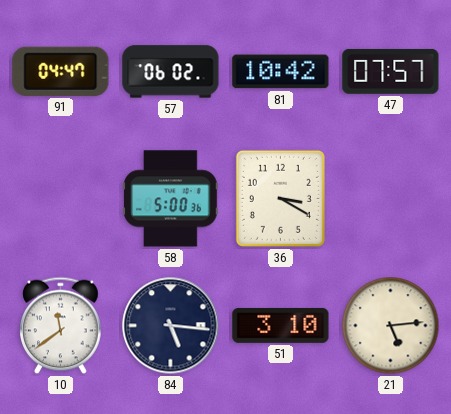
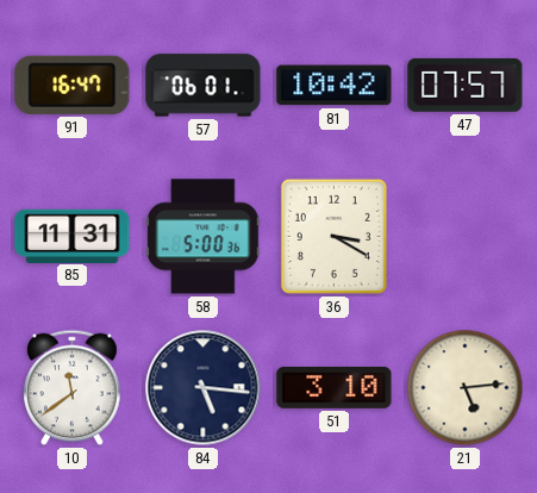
91: 04:47 -> 16:47
57: 06:02 -> 06:01
85: none -> 11:31
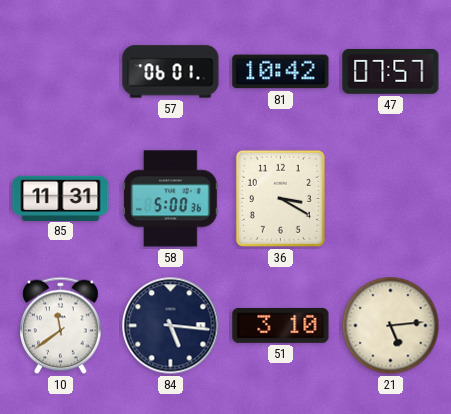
91: 16:47 -> none
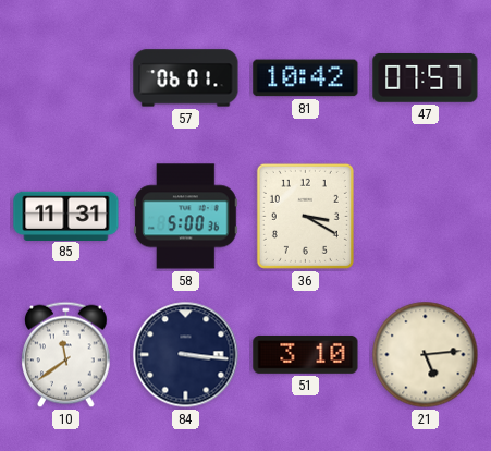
84: 5:16 -> 3:16
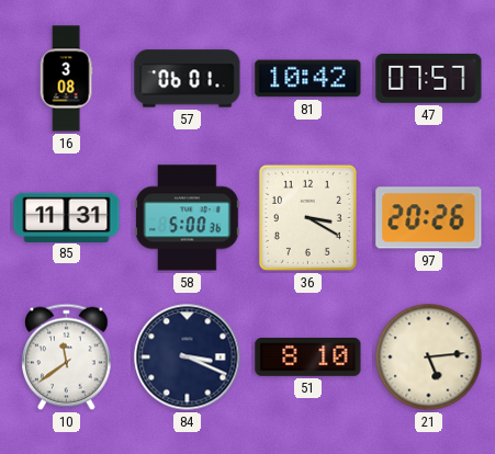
16: none -> 3:08
97: none -> 20:26
84: 3:16 -> 3:19
51: 3:10 -> 8:10
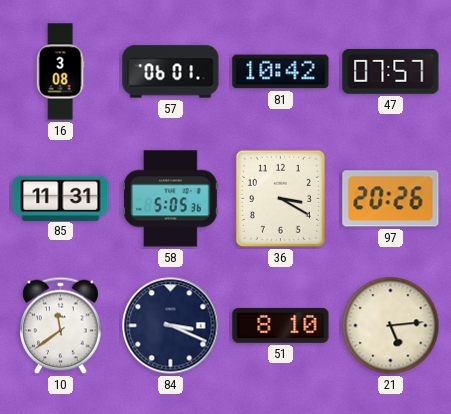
58: 5:00 -> 5:05
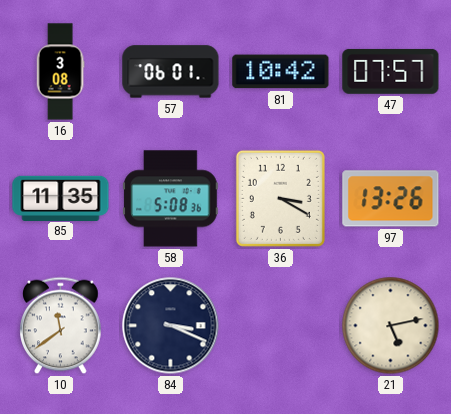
85: 11:31 -> 11:35
58: 5:05 -> 5:08
97: 20:26 -> 13:26
51: 8:10 -> none
21: 5:14 -> 5:13
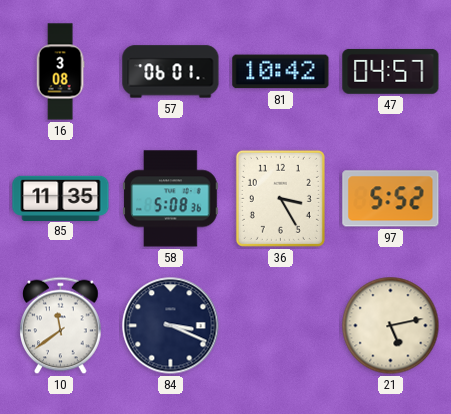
47: 07:57 -> 04:57
36: 3:20 -> 3:25
97: 13:26 -> 5:52
